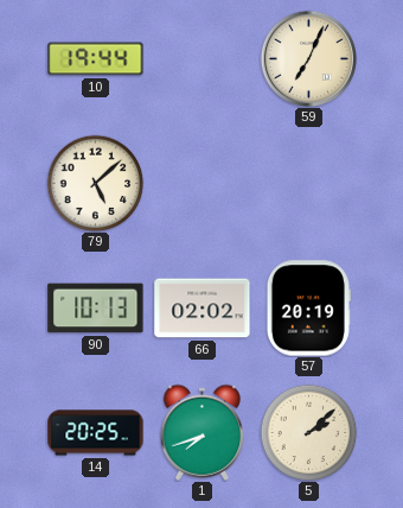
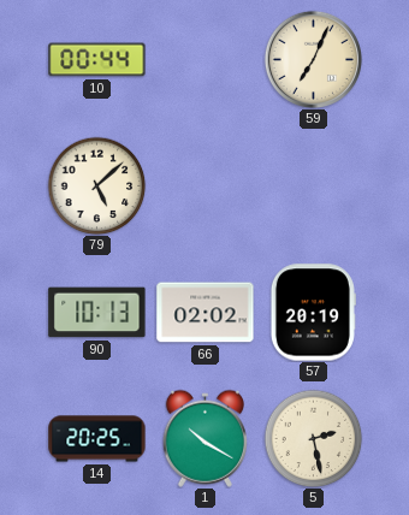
10: 19:44 -> 00:44
1: 7:42 -> 10:20
5: 2:08 -> 2:28
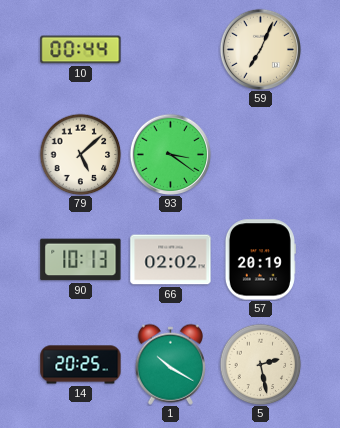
93: none -> 3:21
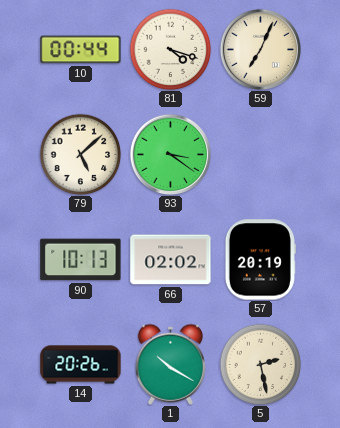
81: none -> 4:18
14: 20:25 -> 20:26
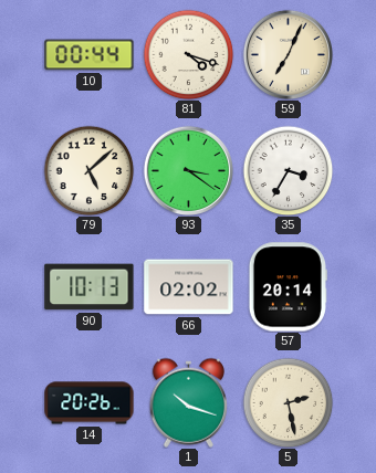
35: none -> 3:35
57: 20:19 -> 20:14
1: 10:20 -> 10:18
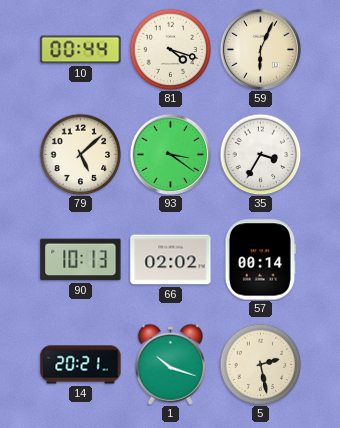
59: 7:04 -> 6:04
57: 20:14 -> 00:14
14: 20:26 -> 20:21
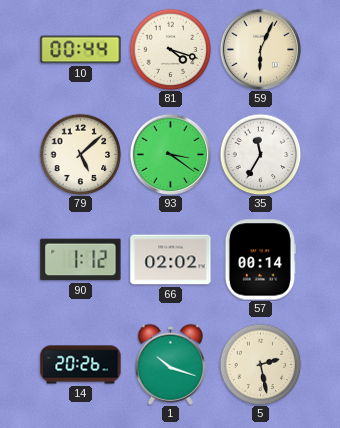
35: 3:35 -> 11:35
90: 10:13 -> 1:12
14: 20:21 -> 20:26
